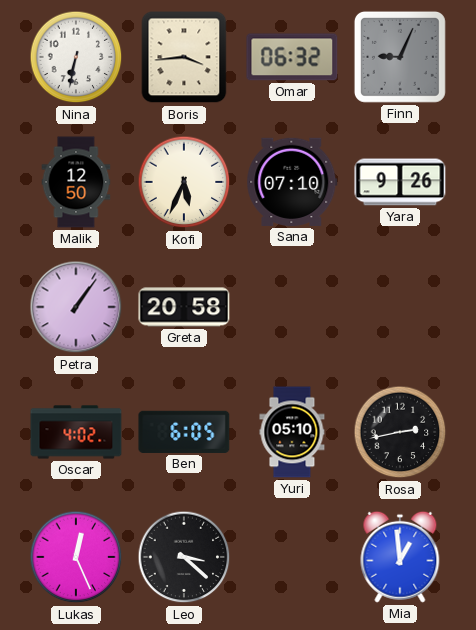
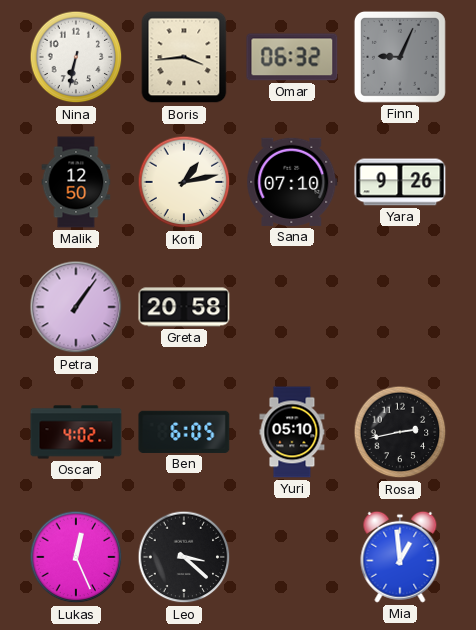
Kofi: 5:34 -> 1:13
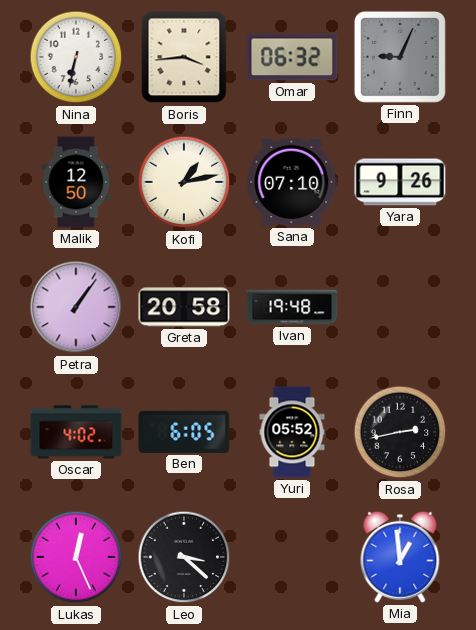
Ivan: none -> 19:48
Yuri: 05:10 -> 05:52
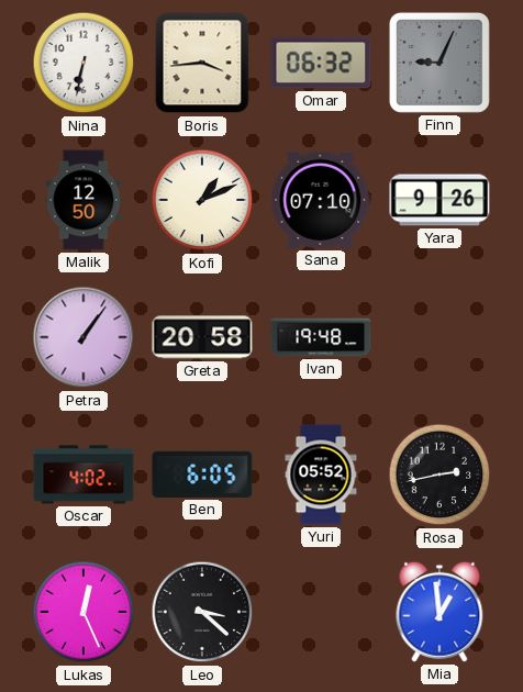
Kofi: 1:13 -> 1:11
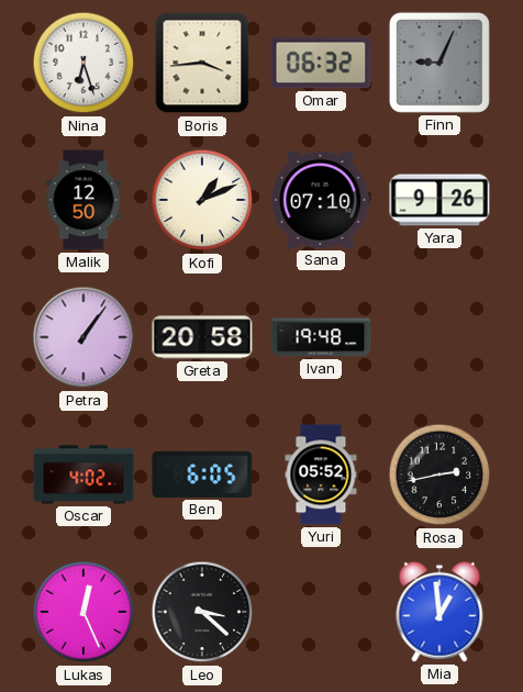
Nina: 6:32 -> 6:27
